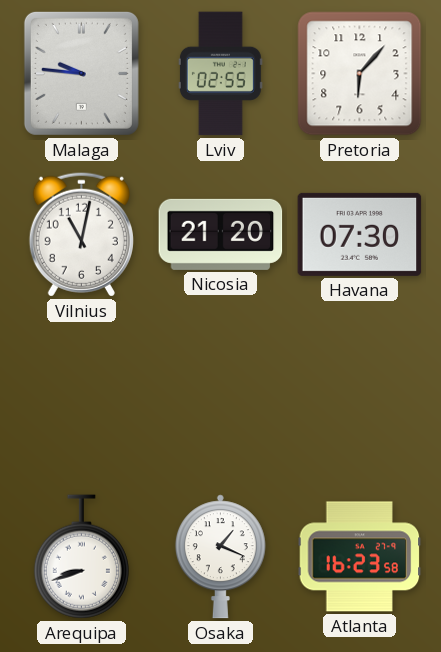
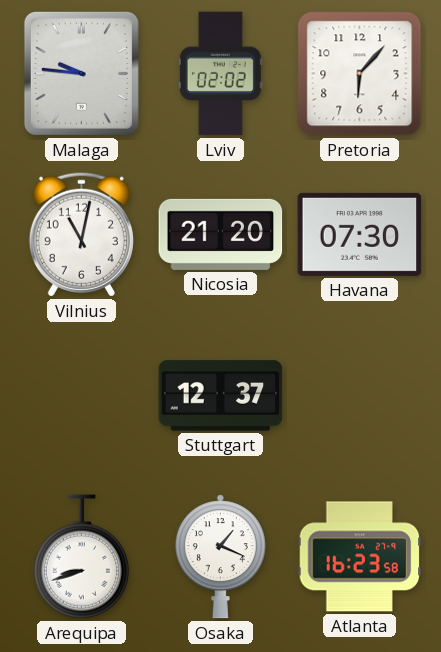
Lviv: 02:55 -> 02:02
Stuttgart: none -> 12:37
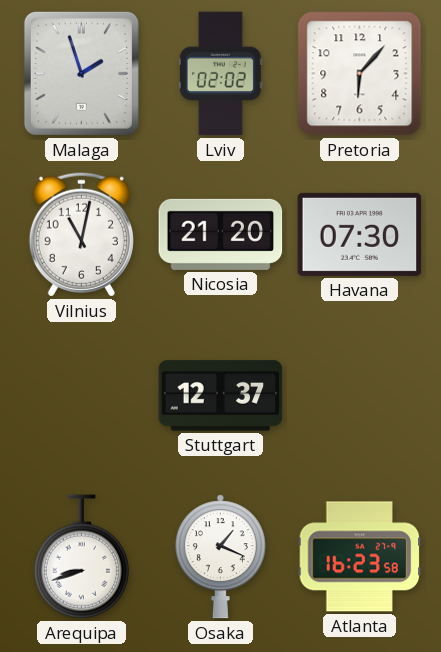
Malaga: 9:46 -> 1:57
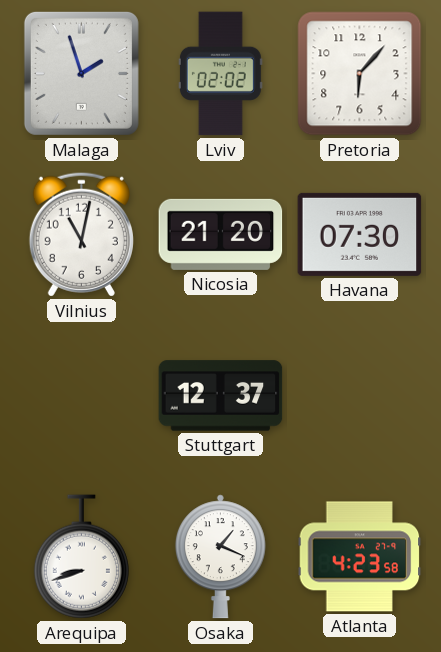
Atlanta: 16:23 -> 4:23
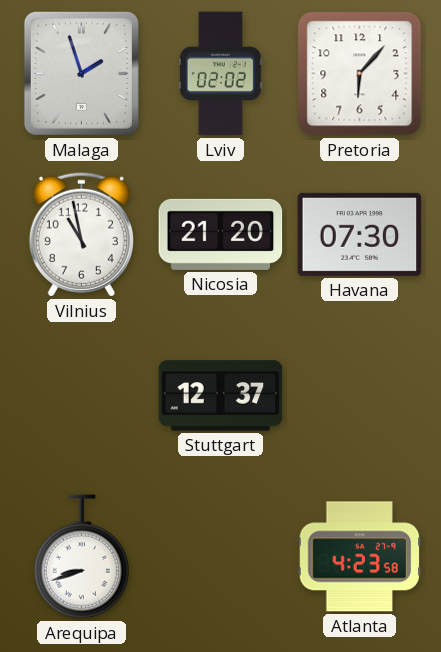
Vilnius: 11:02 -> 10:58
Osaka: 1:19 -> none
